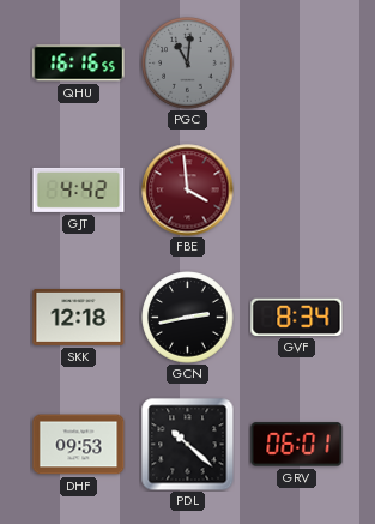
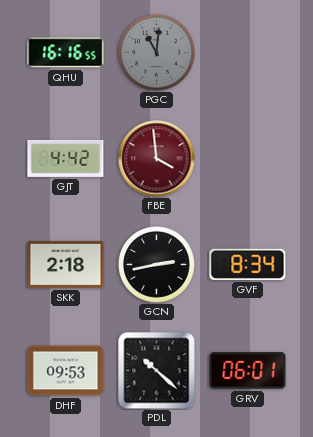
SKK: 12:18 -> 2:18
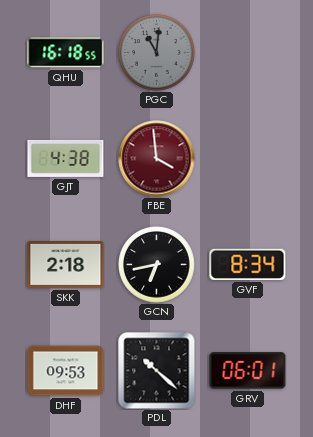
QHU: 16:16 -> 16:18
GJT: 4:42 -> 4:38
GCN: 2:43 -> 6:43
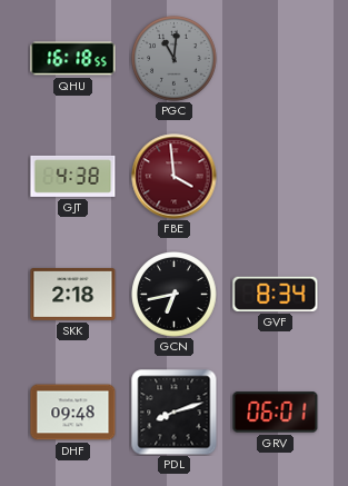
DHF: 09:53 -> 09:48
PDL: 10:22 -> 8:12
